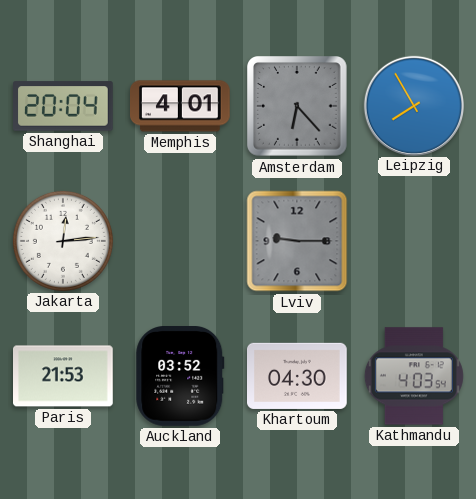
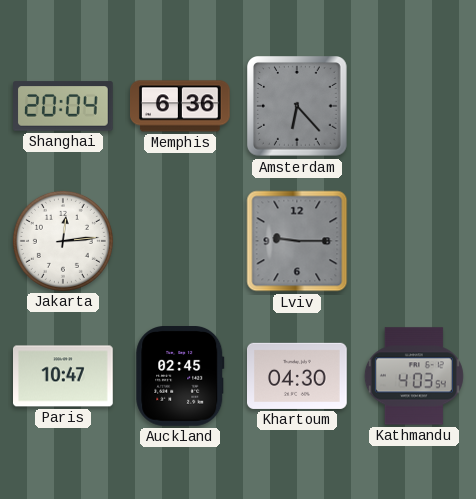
Memphis: 4:01 -> 6:36
Leipzig: 7:55 -> none
Paris: 21:53 -> 10:47
Auckland: 03:52 -> 02:45
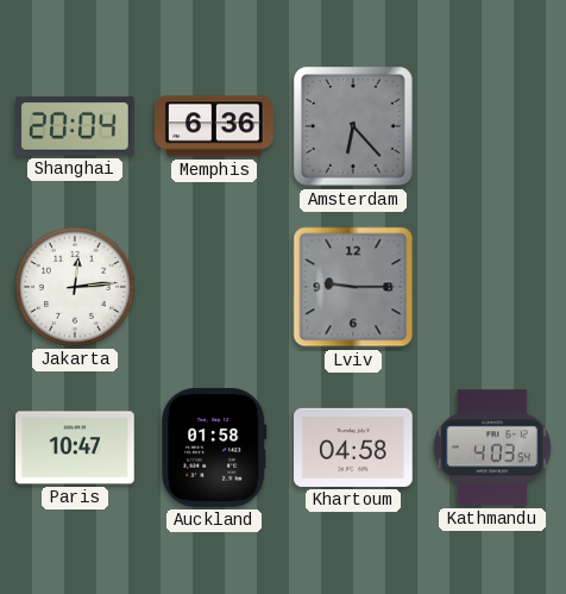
Auckland: 02:45 -> 01:58
Khartoum: 04:30 -> 04:58
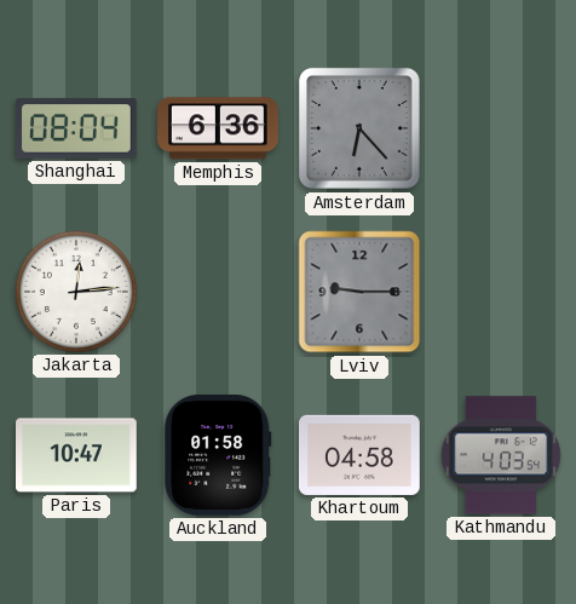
Shanghai: 20:04 -> 08:04
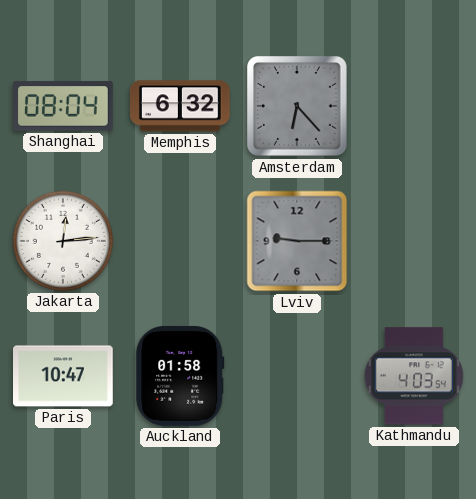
Memphis: 6:36 -> 6:32
Khartoum: 04:58 -> none
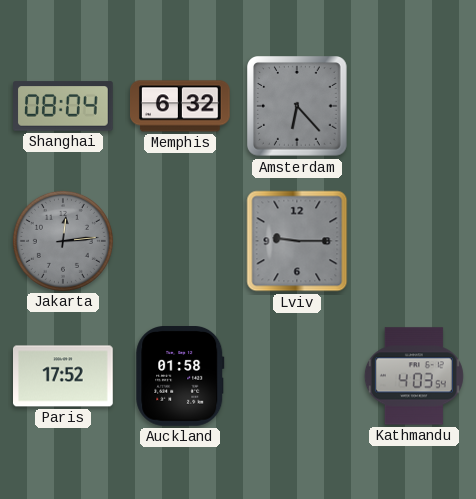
Jakarta dial: white -> grey
Paris: 10:47 -> 17:52
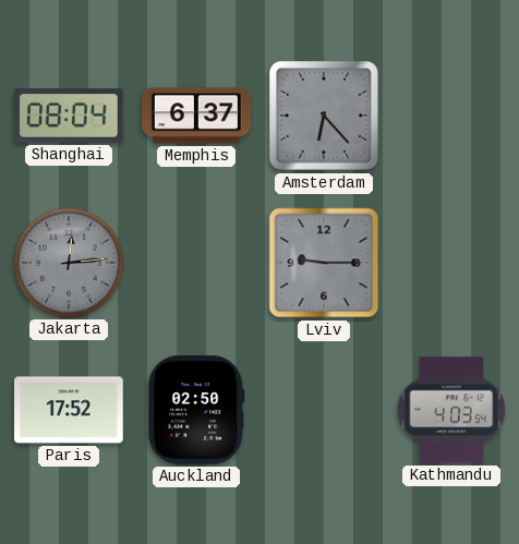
Memphis: 6:32 -> 6:37
Auckland: 01:58 -> 02:50
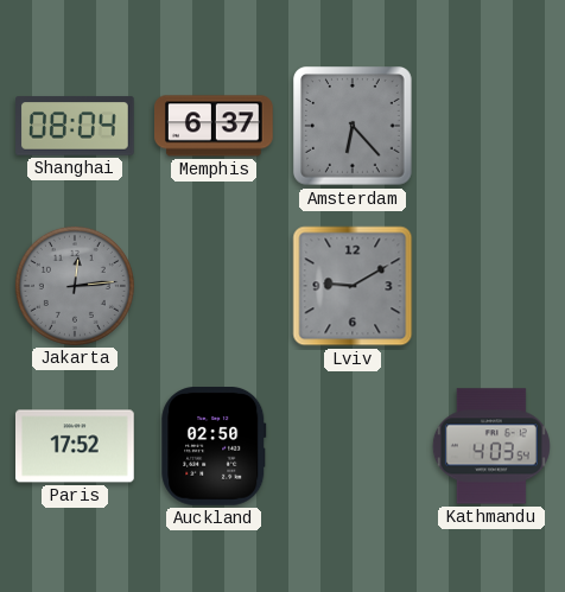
Lviv: 9:15 -> 9:10
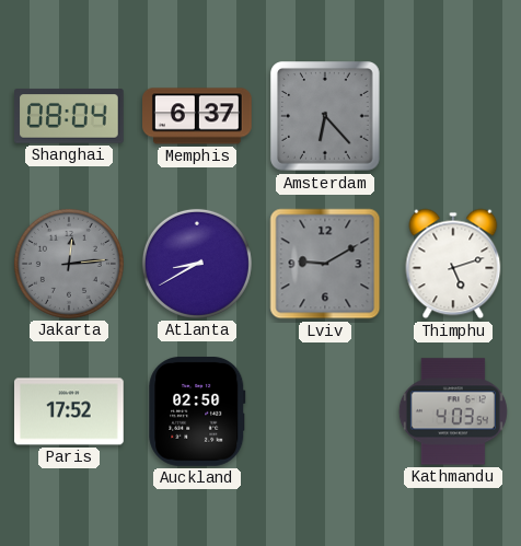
Atlanta: none -> 8:40
Thimphu: none -> 5:12
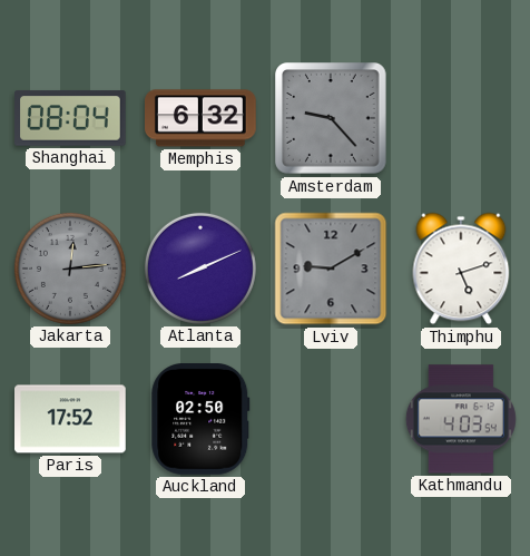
Memphis: 6:37 -> 6:32
Amsterdam: 6:23 -> 9:23
Atlanta: 8:40 -> 8:11
